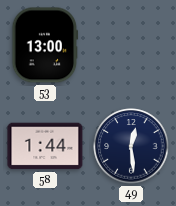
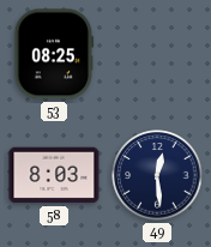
53: 13:00 -> 08:25
58: 1:44 -> 8:03
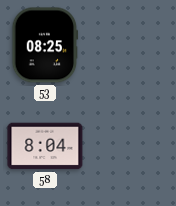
58: 8:03 -> 8:04
49: 12:29 -> none
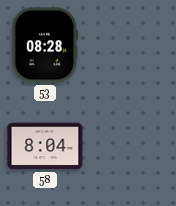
53: 08:25 -> 08:28
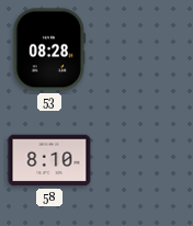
58: 8:04 -> 8:10
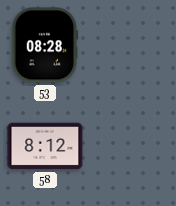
58: 8:10 -> 8:12
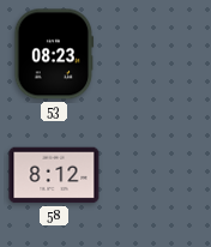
53: 08:28 -> 08:23
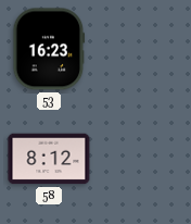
53: 08:23 -> 16:23
